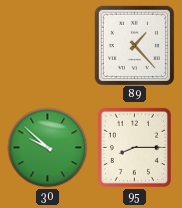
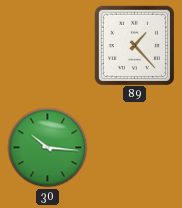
30: 9:52 -> 10:16
95: 8:15 -> none
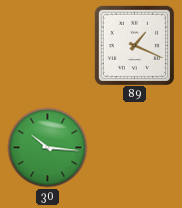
89: 1:23 -> 1:19
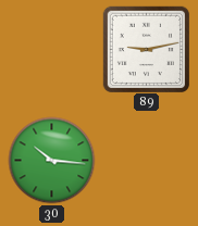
89: 1:19 -> 9:13
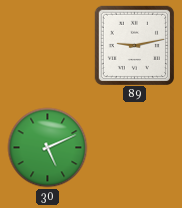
30: 10:16 -> 5:11
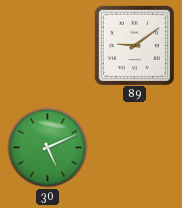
89: 9:13 -> 9:09
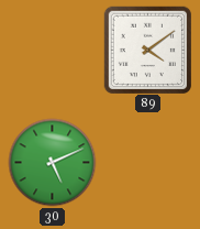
89: 9:09 -> 4:09
